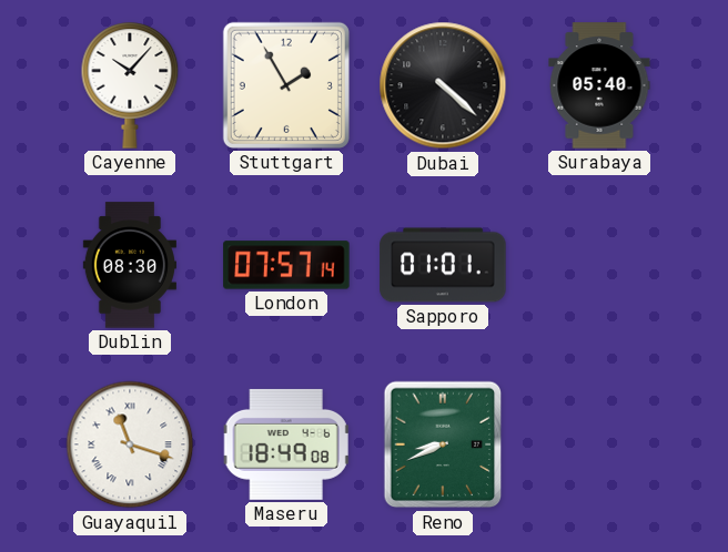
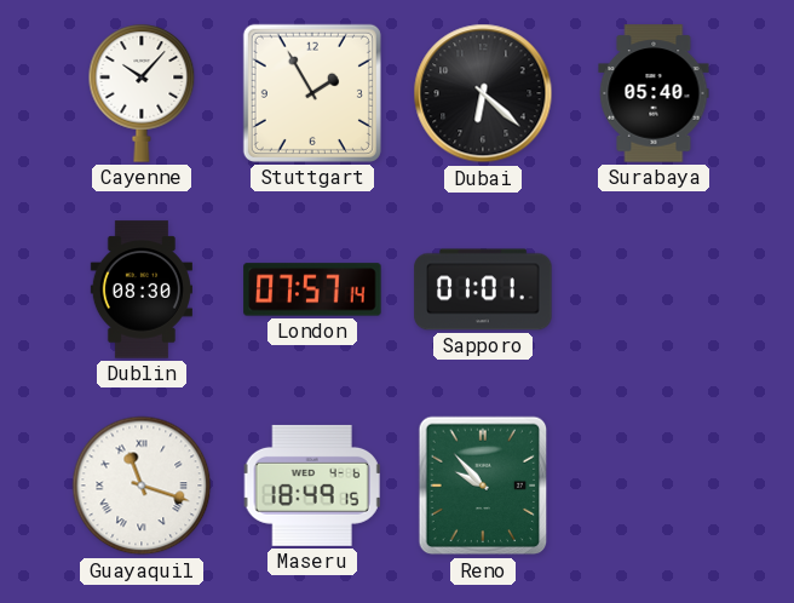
Dubai: 4:22 -> 6:22
Maseru: 18:49:08 -> 18:49:15
Reno: 8:41 -> 9:53
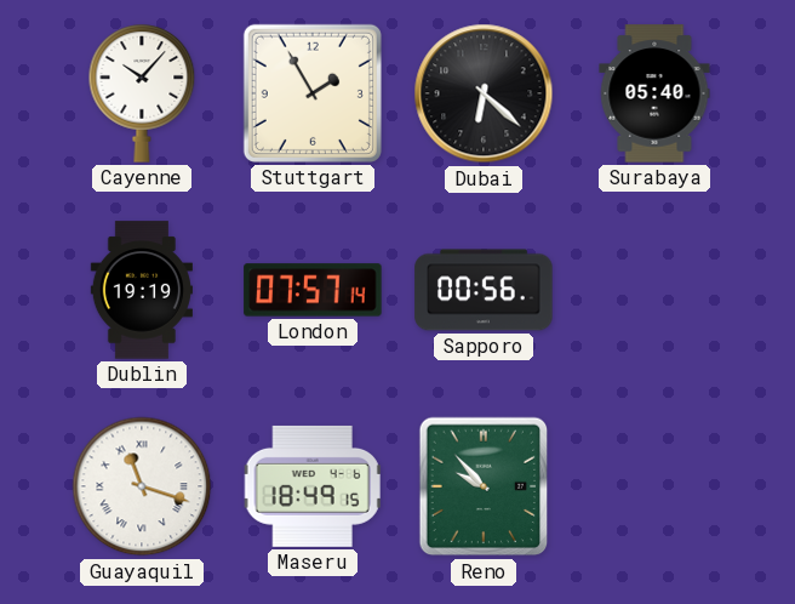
Dublin: 08:30 -> 19:19
Sapporo: 01:01 -> 00:56
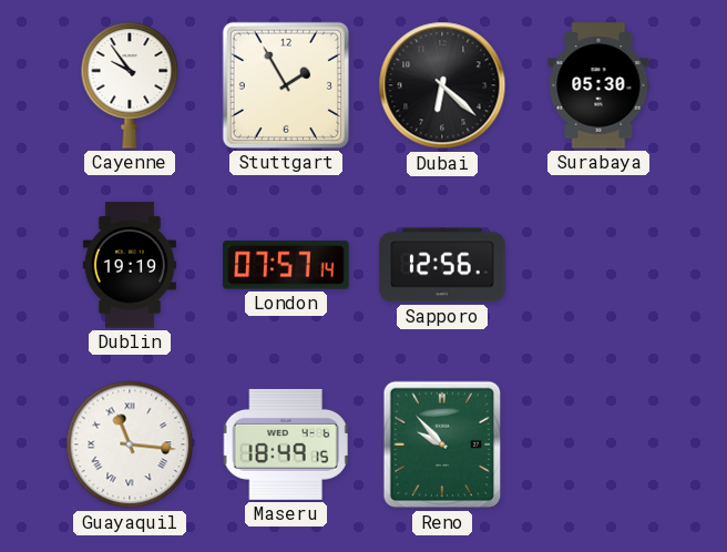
Cayenne: 10:07 -> 9:54
Surabaya: 05:40 -> 05:30
Sapporo: 00:56 -> 12:56
Guayaquil: 11:18 -> 11:16
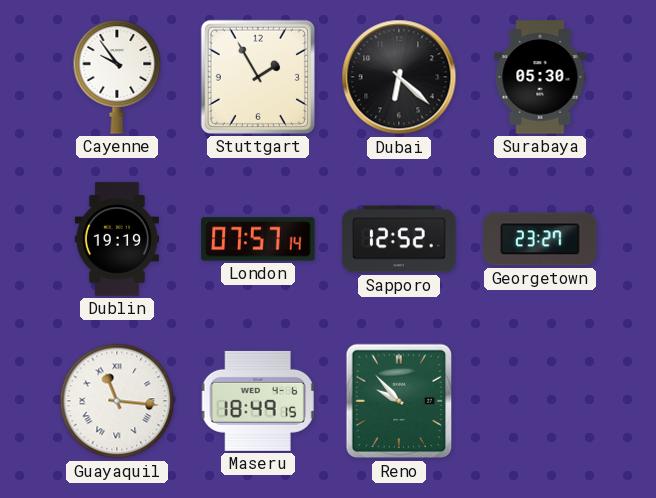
Sapporo: 12:56 -> 12:52
Georgetown: none -> 23:27
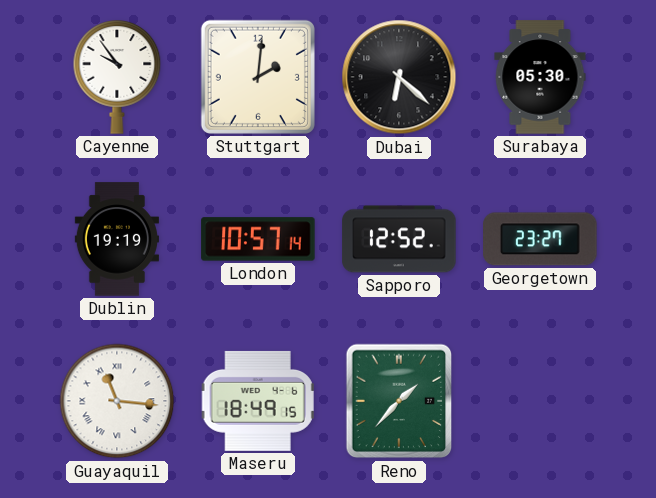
Stuttgart: 1:55 -> 2:01
London: 07:57 -> 10:57
Reno: 9:53 -> 1:37
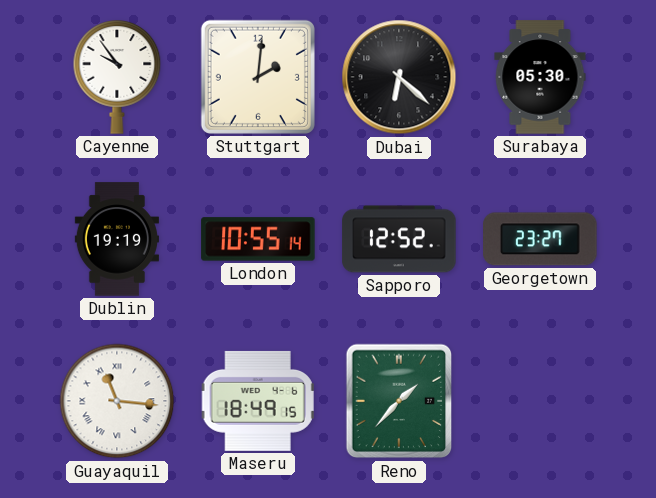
London: 10:57 -> 10:55
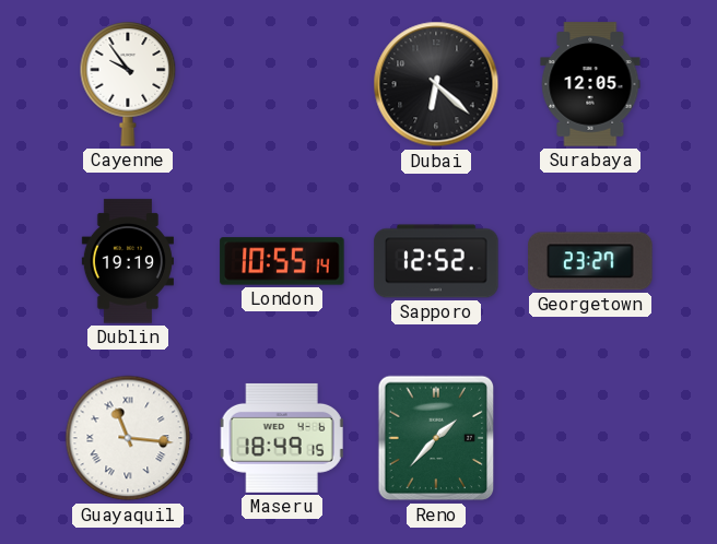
Stuttgart: 2:01 -> none
Surabaya: 05:30 -> 12:05
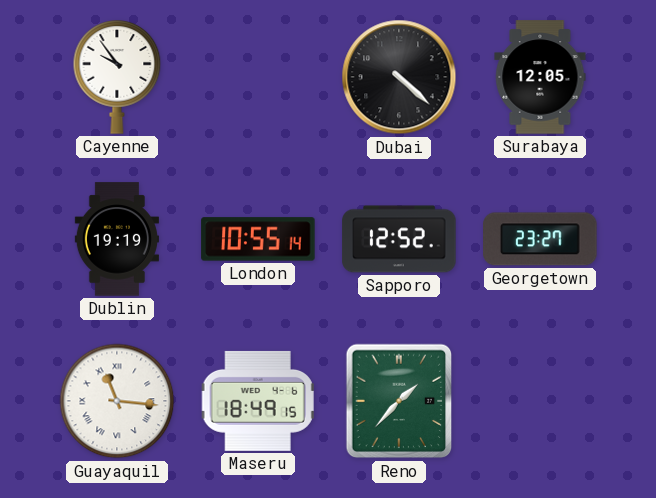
Dubai: 6:22 -> 4:22
